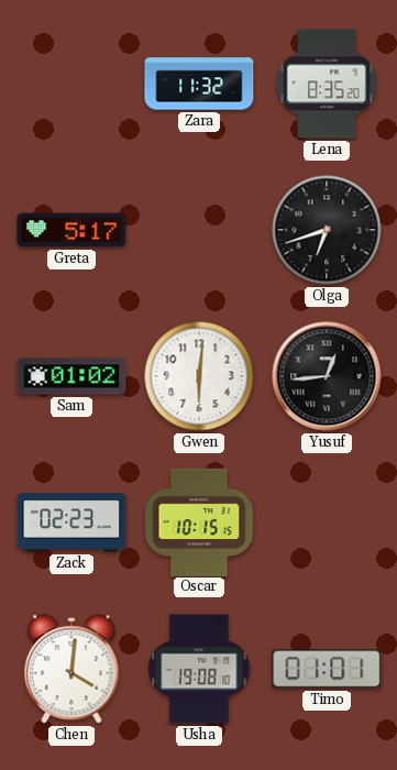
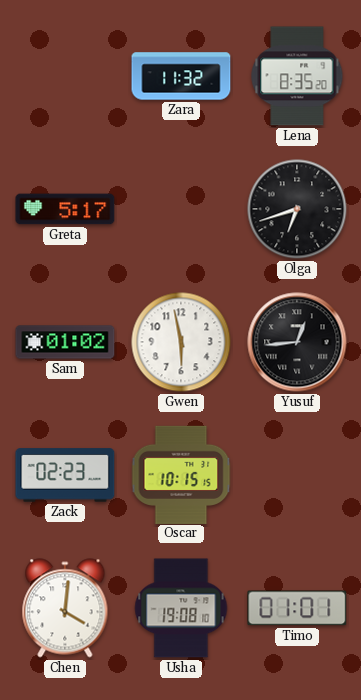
Gwen: 6:01 -> 5:58
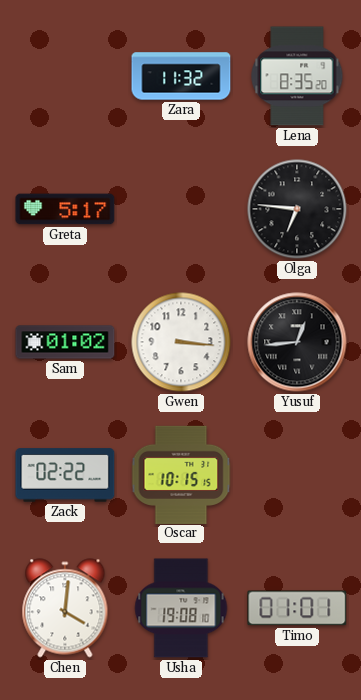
Olga: 6:42 -> 6:46
Gwen: 5:58 -> 3:16
Zack: 02:23 -> 02:22
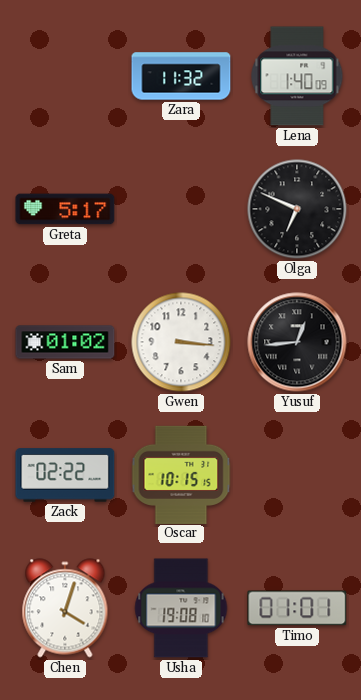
Lena: 8:35 -> 1:40
Olga: 6:46 -> 6:49
Chen: 4:01 -> 4:03
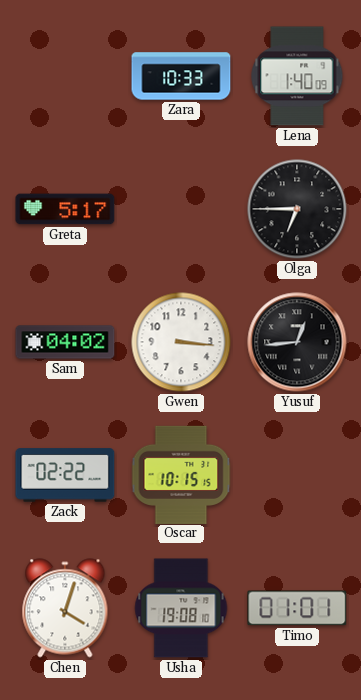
Zara: 11:32 -> 10:33
Olga: 6:49 -> 6:45
Sam: 01:02 -> 04:02
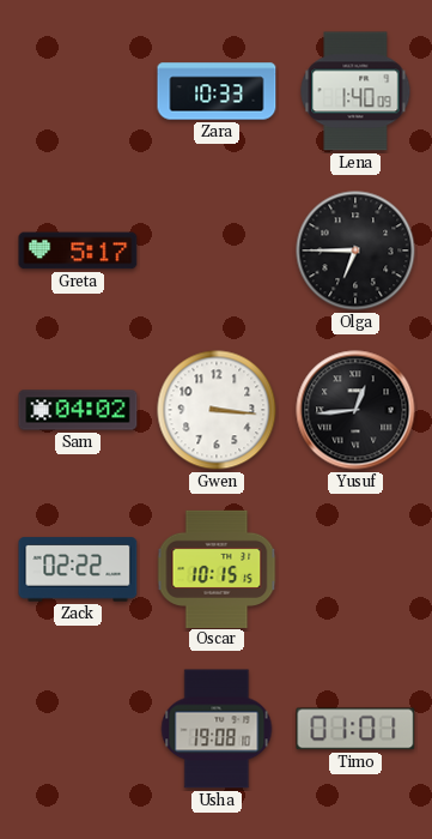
Chen: 4:03 -> none
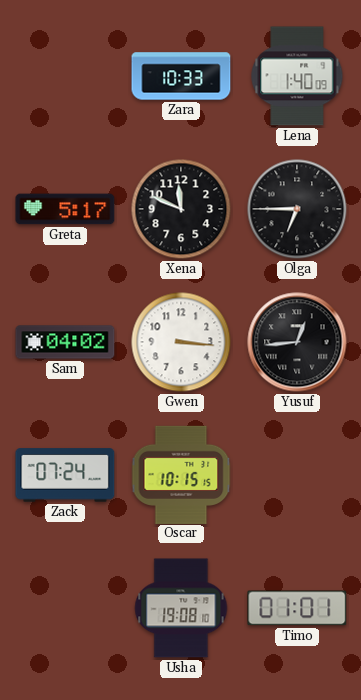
Xena: none -> 11:49
Zack: 02:22 -> 07:24
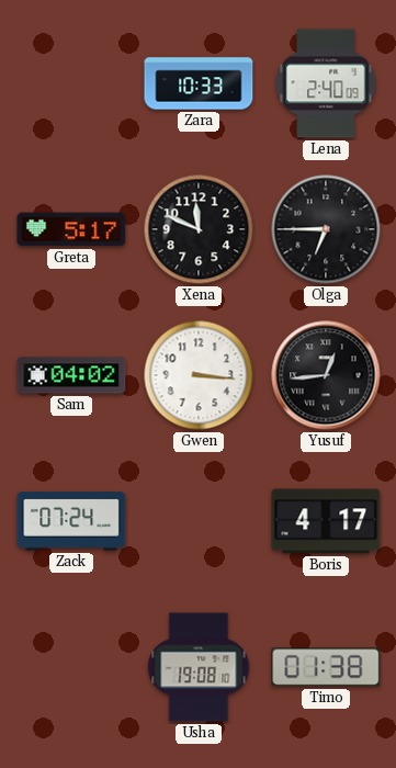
Lena: 1:40 -> 2:40
Oscar: 10:15 -> none
Boris: none -> 4:17
Timo: 01:01 -> 01:38
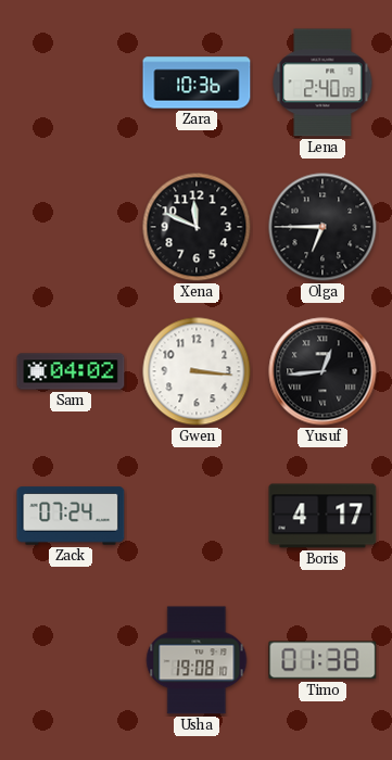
Zara: 10:33 -> 10:36
Greta: 5:17 -> none
